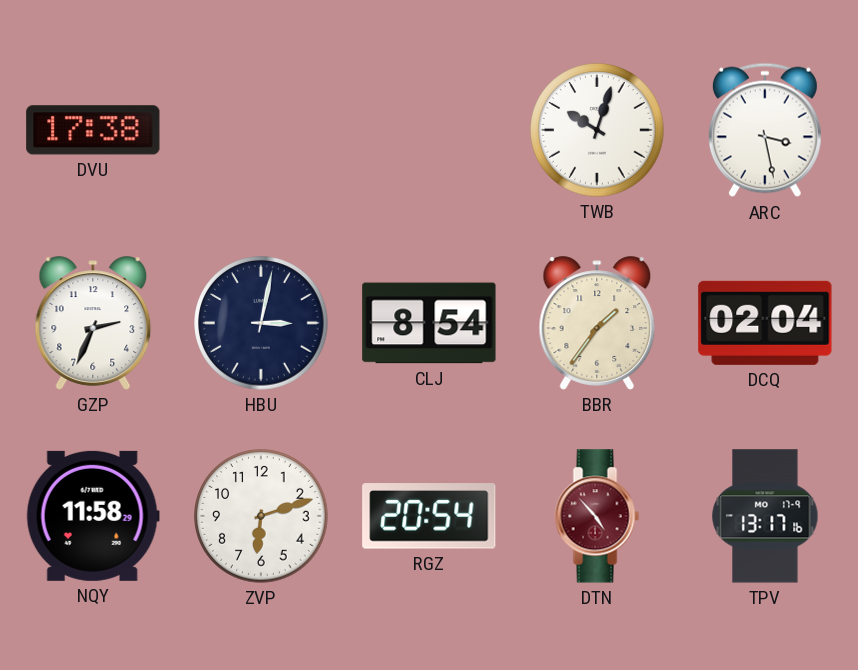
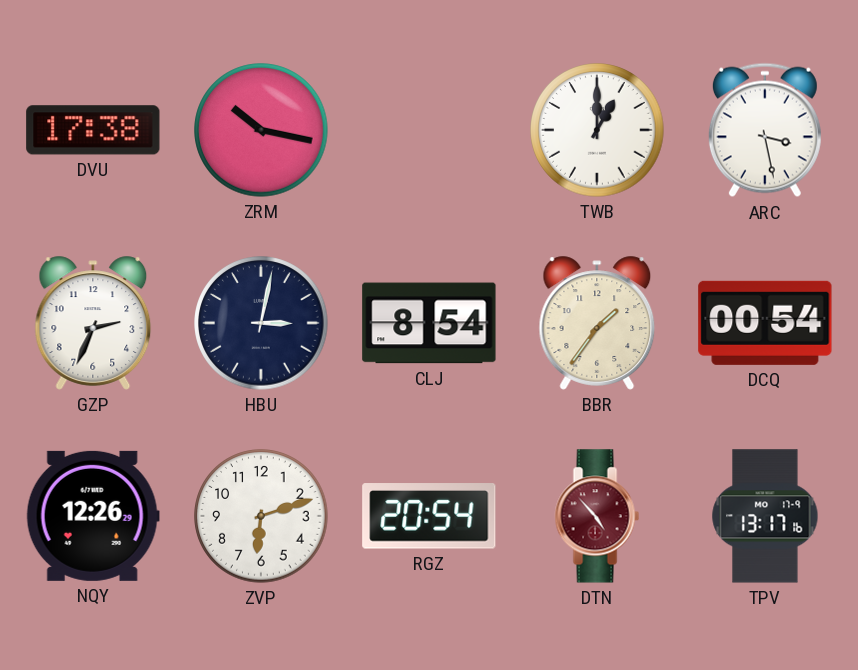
ZRM: none -> 10:17
TWB: 10:03 -> 1:00
DCQ: 02:04 -> 00:54
NQY: 11:58 -> 12:26
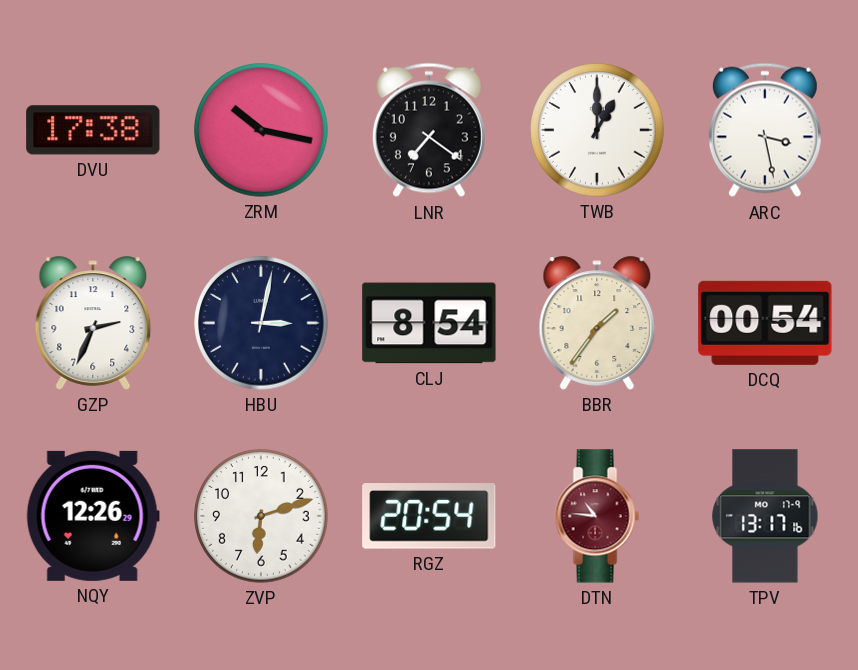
LNR: none -> 7:21
DTN: 4:53 -> 10:46
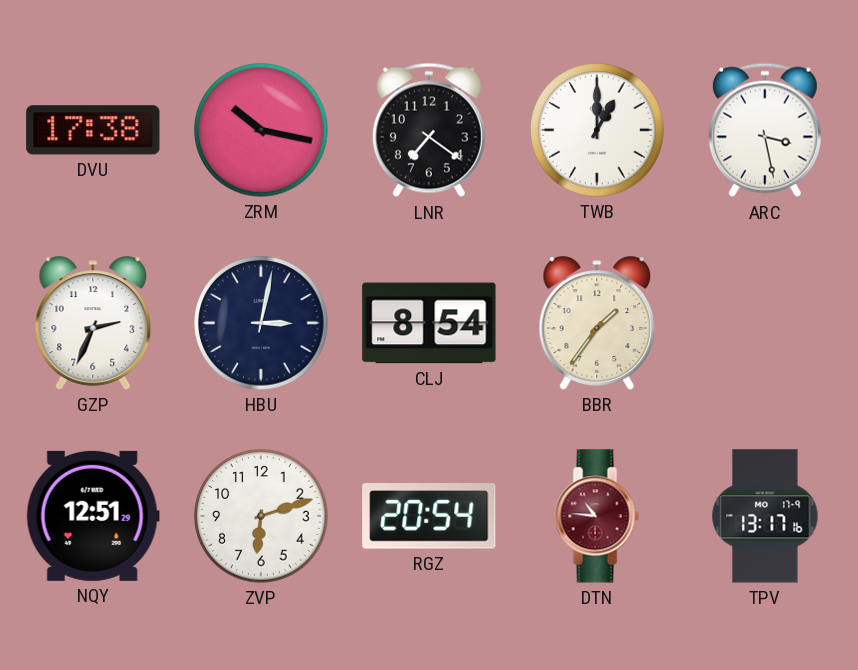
DCQ: 00:54 -> none
NQY: 12:26 -> 12:51
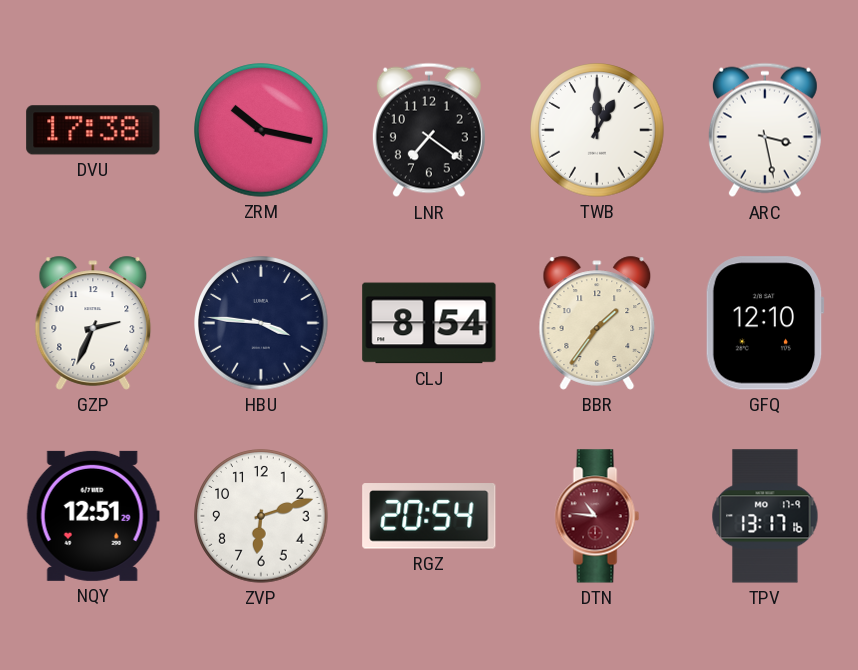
HBU: 3:02 -> 3:46
GFQ: none -> 12:10
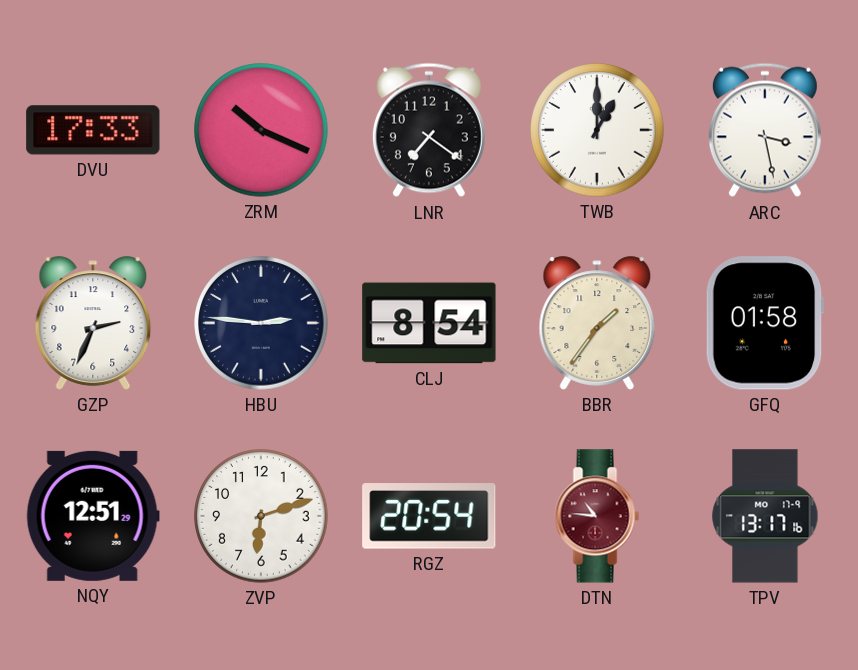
DVU: 17:38 -> 17:33
ZRM: 10:17 -> 10:19
HBU: 3:46 -> 2:46
GFQ: 12:10 -> 01:58
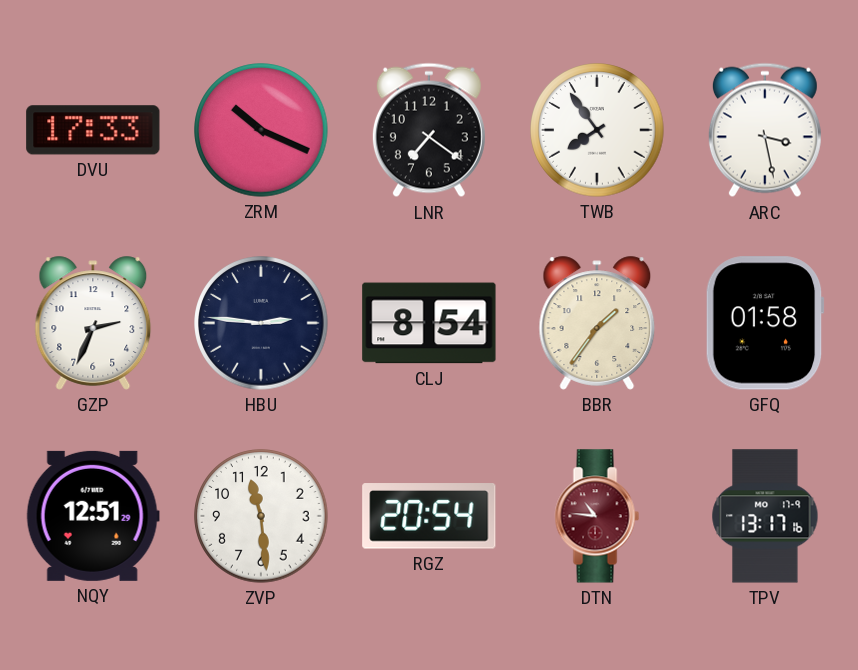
TWB: 1:00 -> 7:54
ZVP: 6:12 -> 11:29
